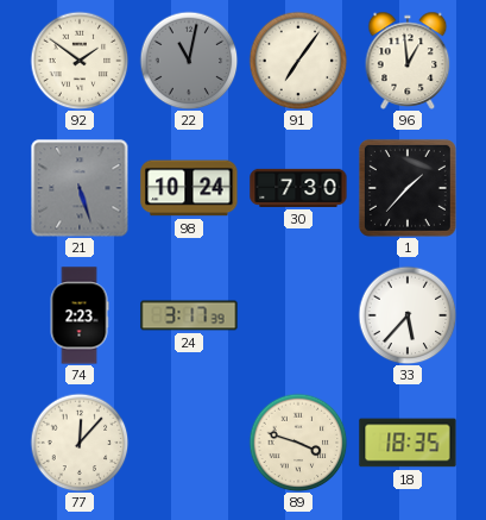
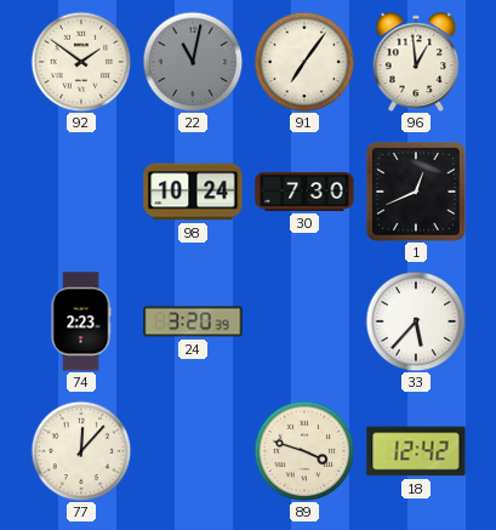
21: 5:27 -> none
1: 1:37 -> 12:41
24: 3:17 -> 3:20
18: 18:35 -> 12:42
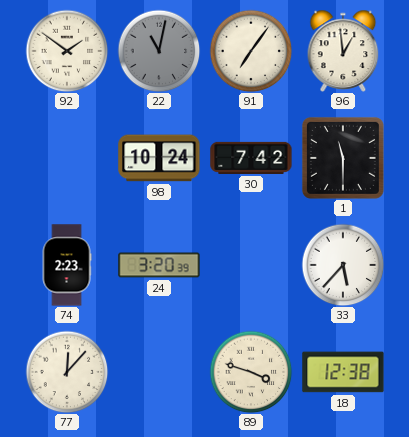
30: 7:30 -> 7:42
1: 12:41 -> 11:30
18: 12:42 -> 12:38
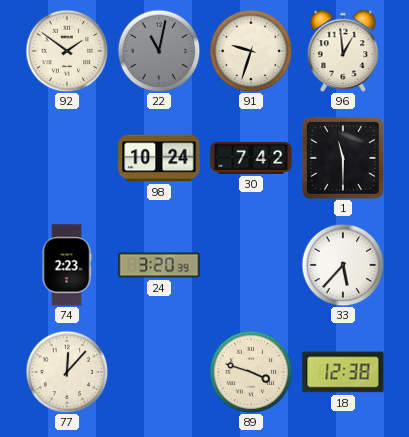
91: 7:06 -> 9:33
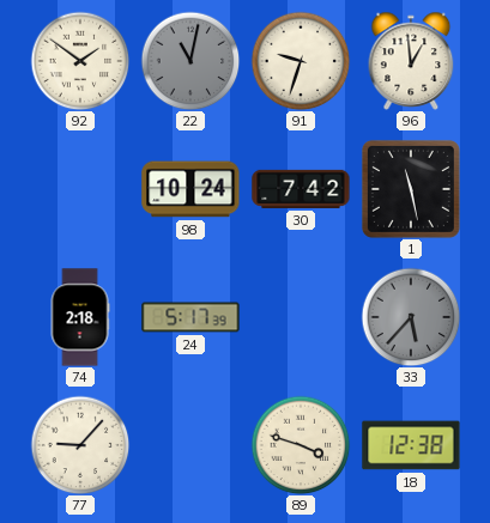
1: 11:30 -> 11:28
74: 2:23 -> 2:18
24: 3:20 -> 5:17
33 dial: white -> grey
77: 12:07 -> 9:07
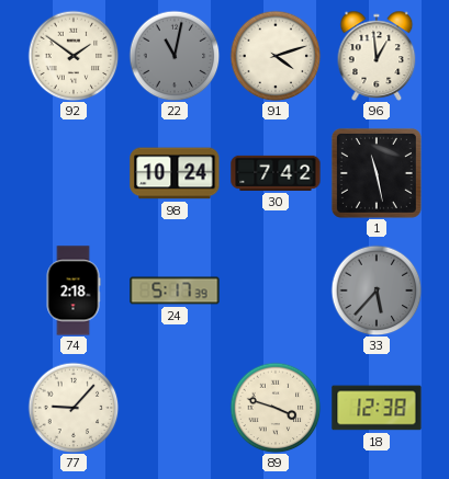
91: 9:33 -> 4:12
